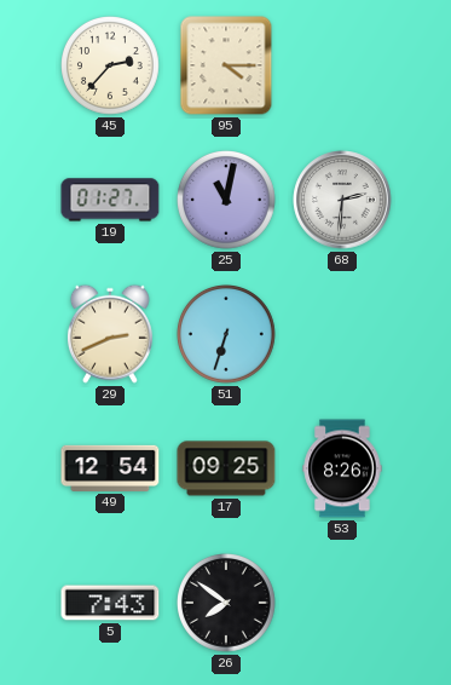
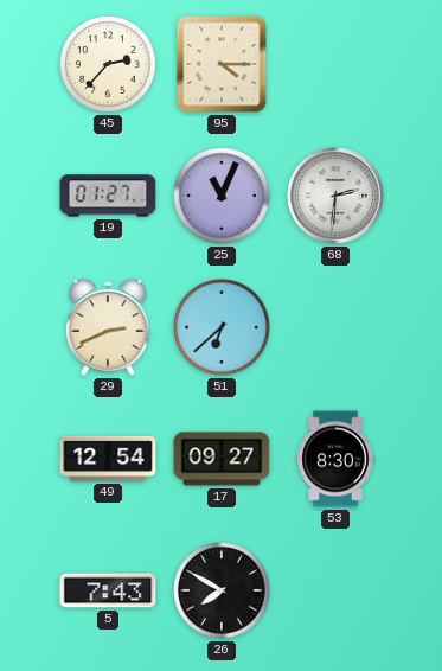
25: 11:02 -> 11:04
51: 6:33 -> 6:38
17: 09:25 -> 09:27
53: 8:26 -> 8:30
26: 7:51 -> 7:50
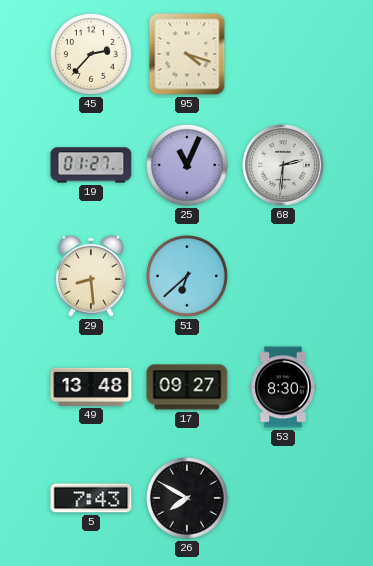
95: 4:15 -> 4:18
29: 2:41 -> 8:29
49: 12:54 -> 13:48
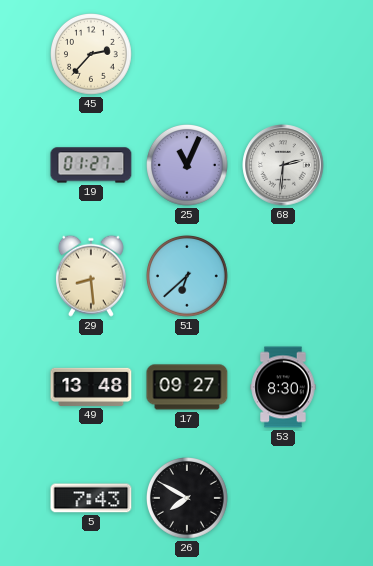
95: 4:18 -> none
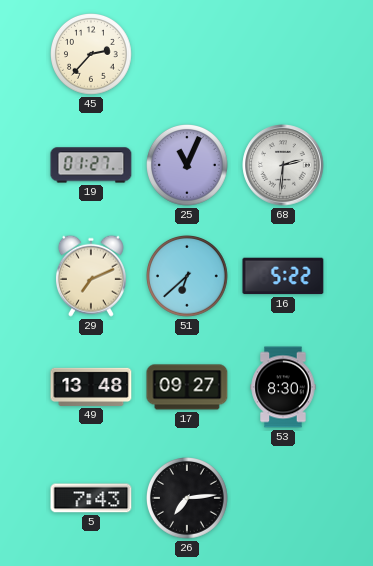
29: 8:29 -> 7:11
16: none -> 5:22
26: 7:50 -> 7:14
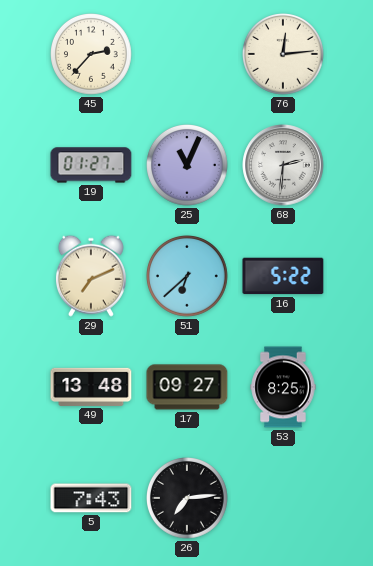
76: none -> 12:14
53: 8:30 -> 8:25
